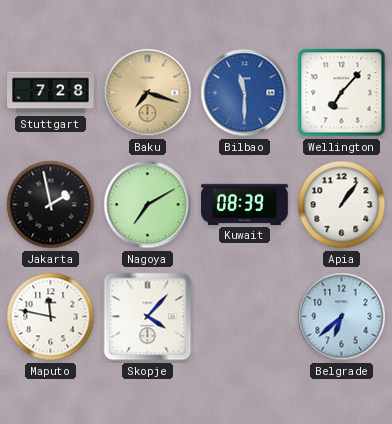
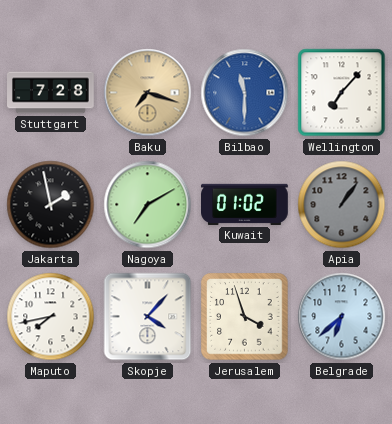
Kuwait: 08:39 -> 01:02
Apia dial: white -> grey
Maputo: 11:47 -> 7:43
Jerusalem: none -> 3:57
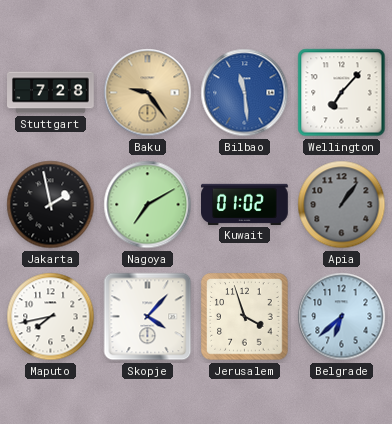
Baku: 7:18 -> 9:24
Bilbao: 11:30 -> 11:29
